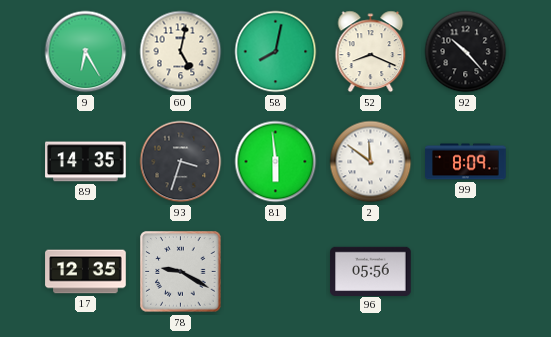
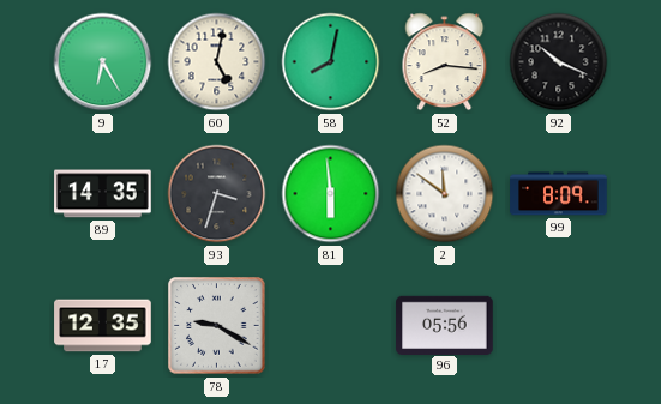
52: 8:19 -> 8:16
92: 10:23 -> 10:19
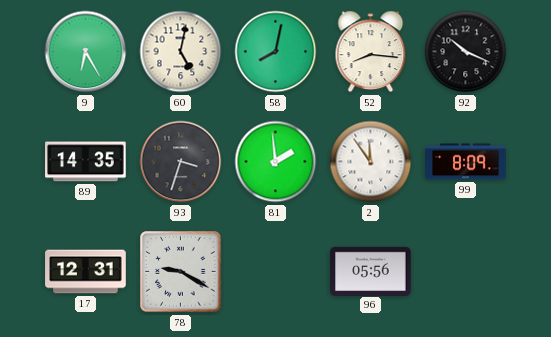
81: 5:59 -> 1:59
2: 11:51 -> 11:54
17: 12:35 -> 12:31
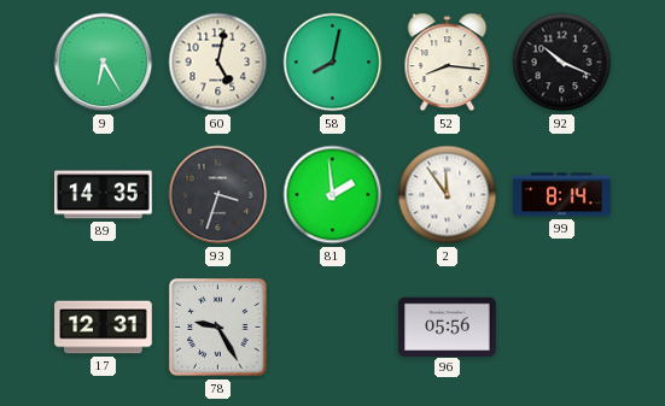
99: 8:09 -> 8:14
78: 9:20 -> 9:25
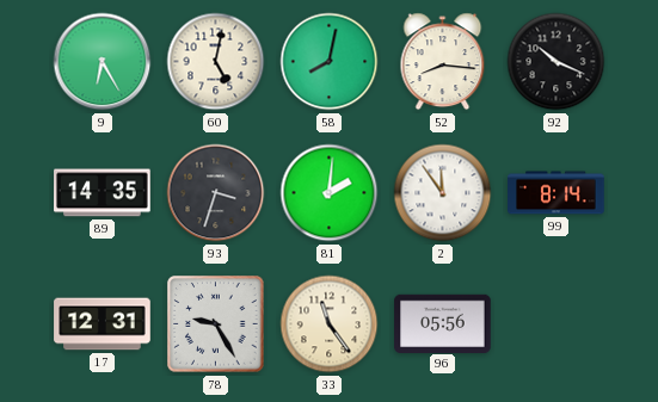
81: 1:59 -> 2:01
33: none -> 11:24
